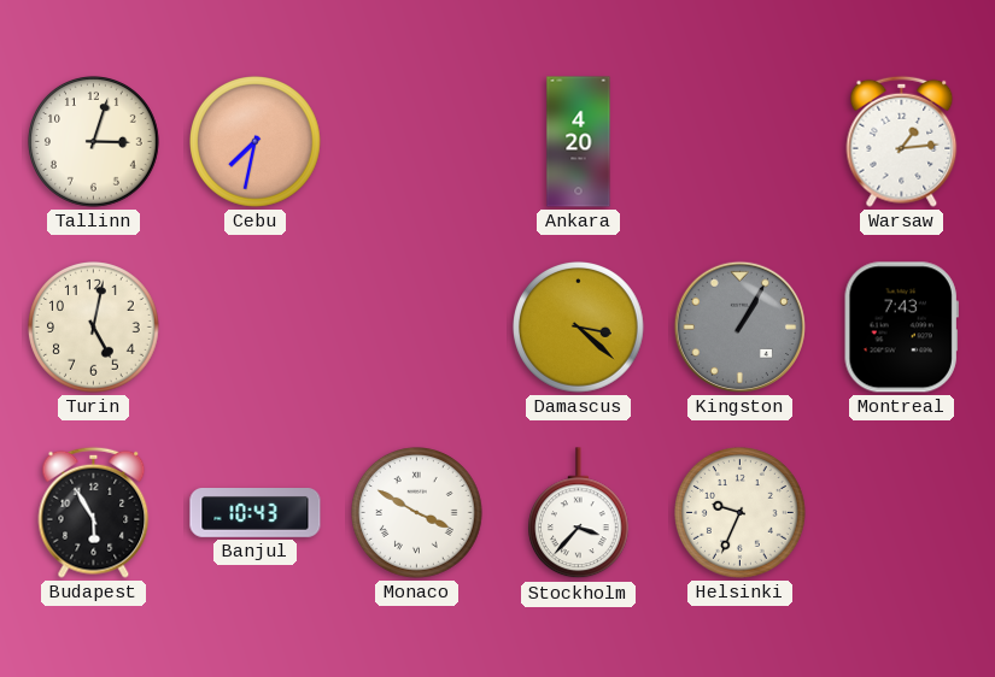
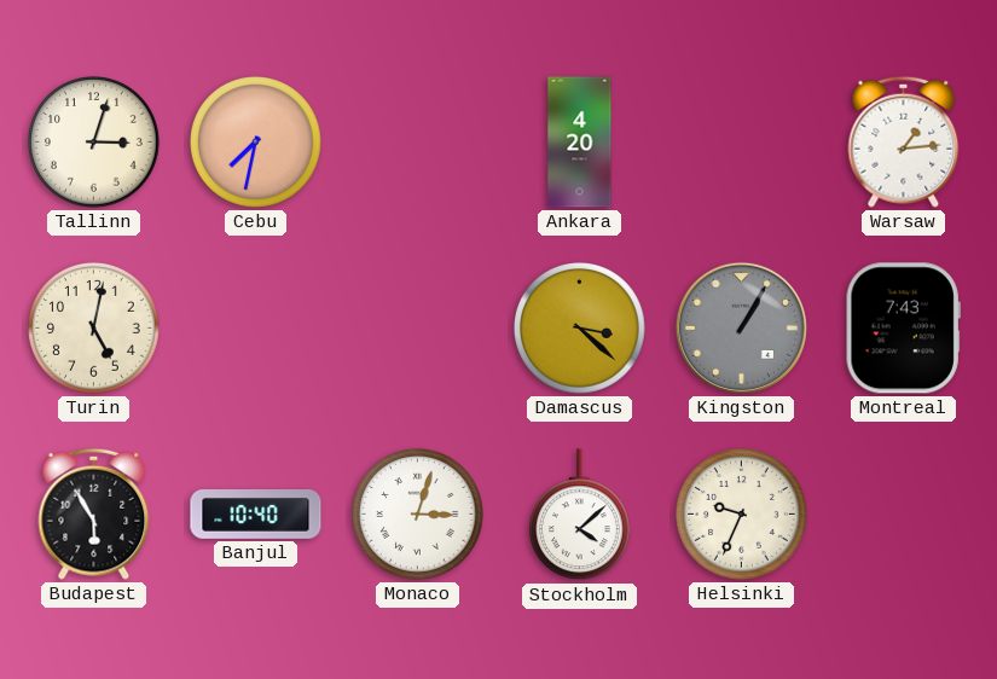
Banjul: 10:43 -> 10:40
Monaco: 3:50 -> 3:03
Stockholm: 3:37 -> 4:08
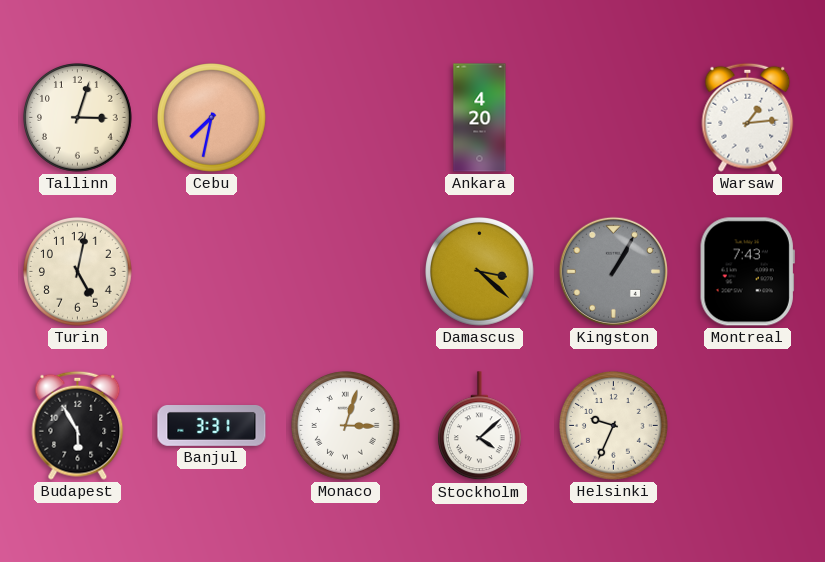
Banjul: 10:40 -> 3:31
